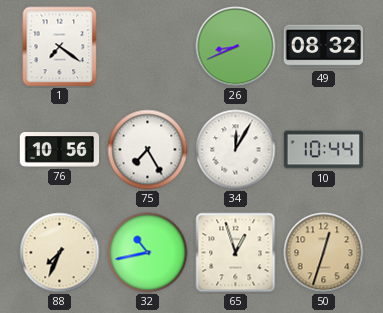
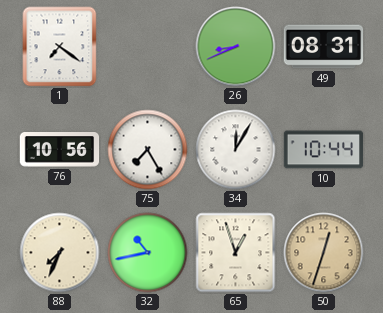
49: 08:32 -> 08:31
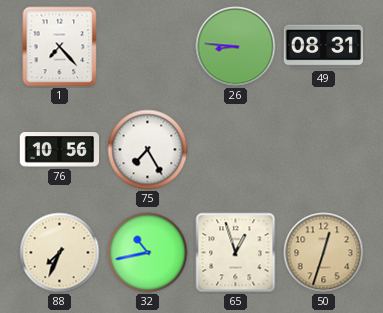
1: 7:21 -> 7:23
26: 8:41 -> 8:46
34: 12:05 -> none
10: 10:44 -> none
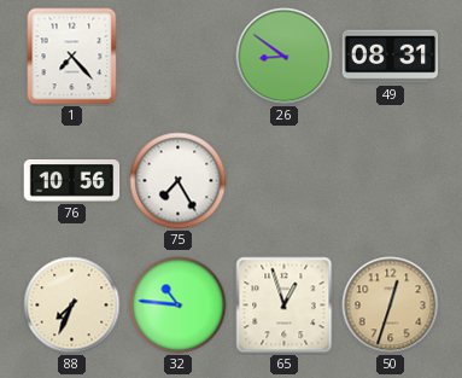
26: 8:46 -> 8:51
32: 10:43 -> 10:46
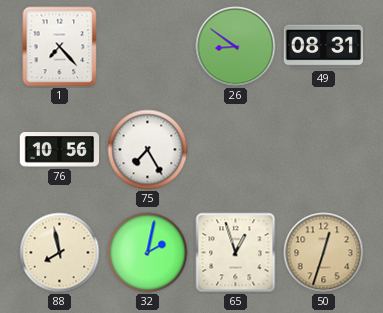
88: 7:34 -> 7:58
32: 10:46 -> 2:02
